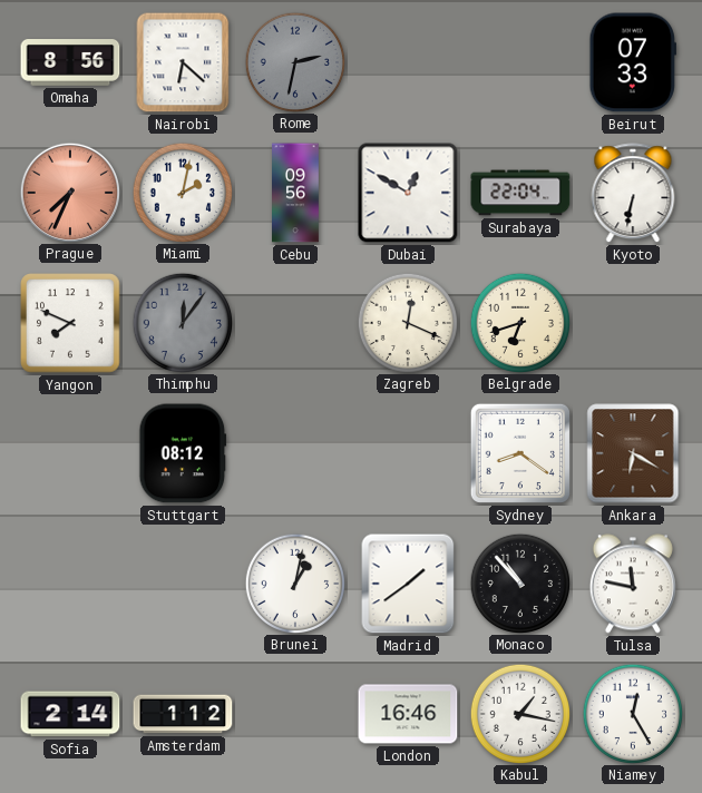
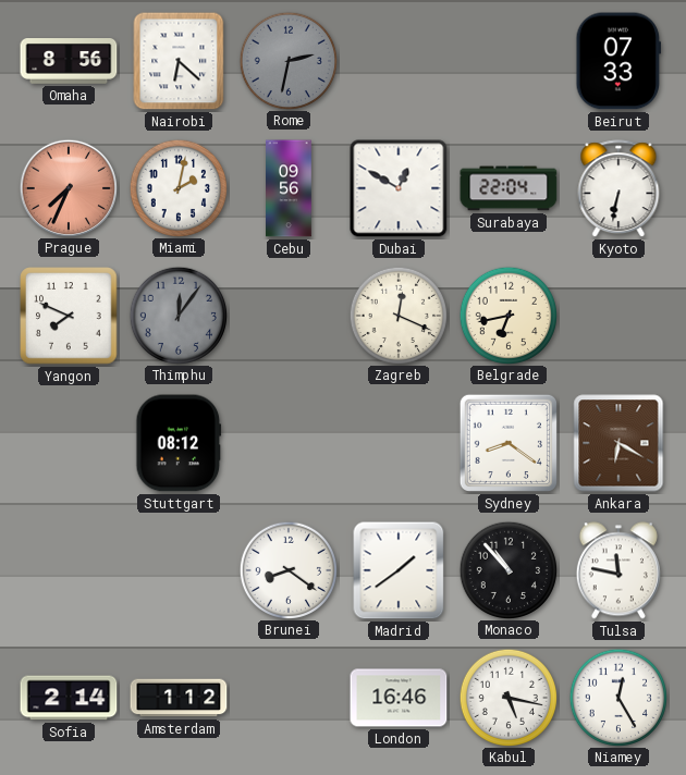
Belgrade: 6:42 -> 6:43
Brunei: 1:02 -> 8:21
Kabul: 1:17 -> 5:17
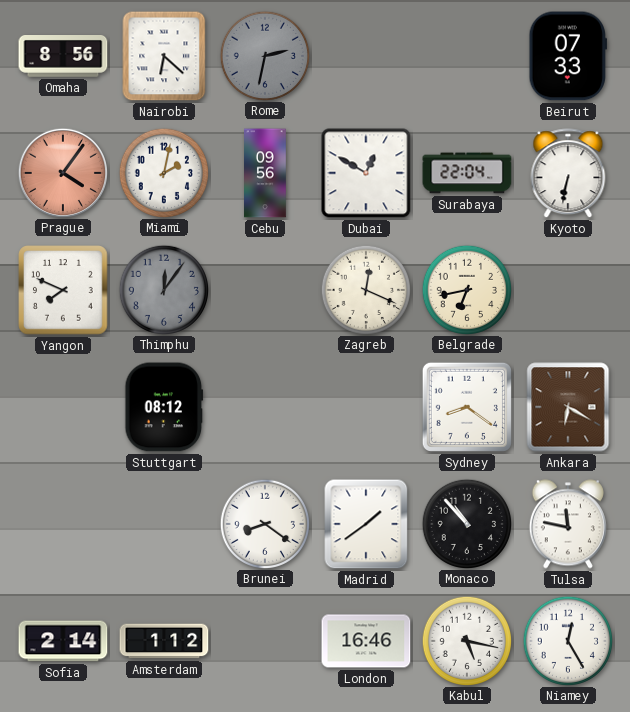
Prague: 7:34 -> 4:06
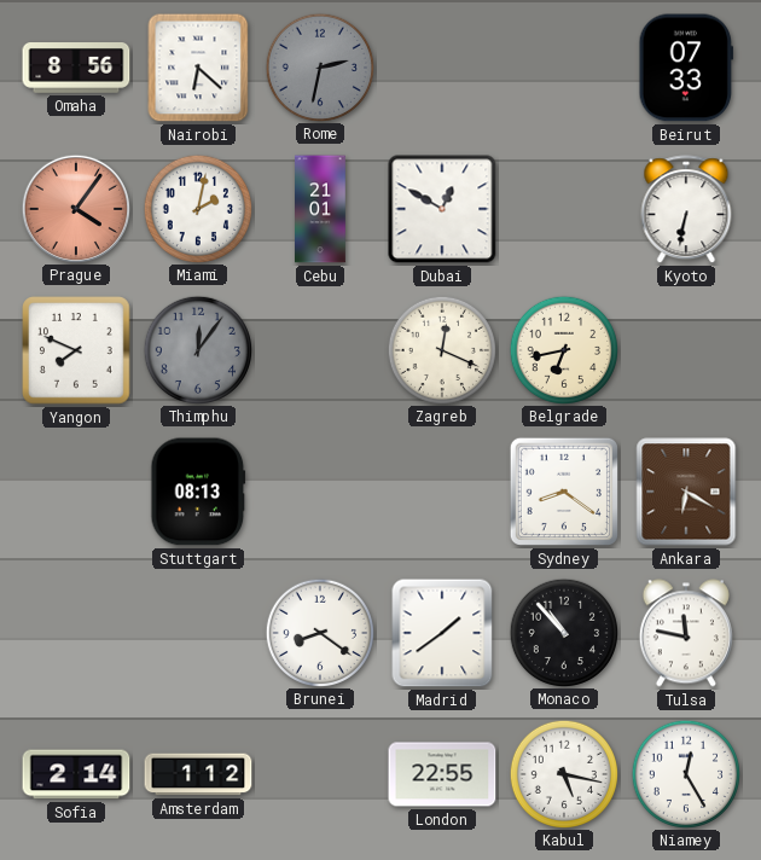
Cebu: 09:56 -> 21:01
Surabaya: 22:04 -> none
Stuttgart: 08:12 -> 08:13
London: 16:46 -> 22:55
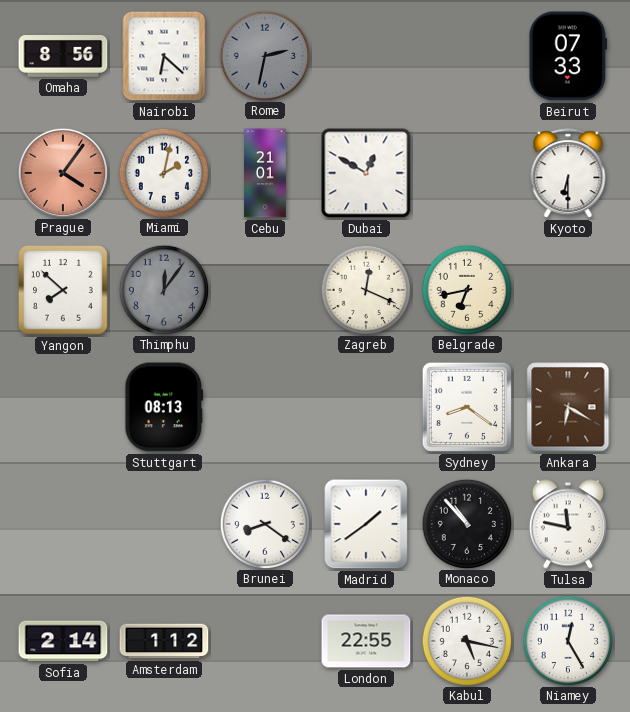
Kyoto: 6:32 -> 6:30
Yangon: 7:49 -> 7:52
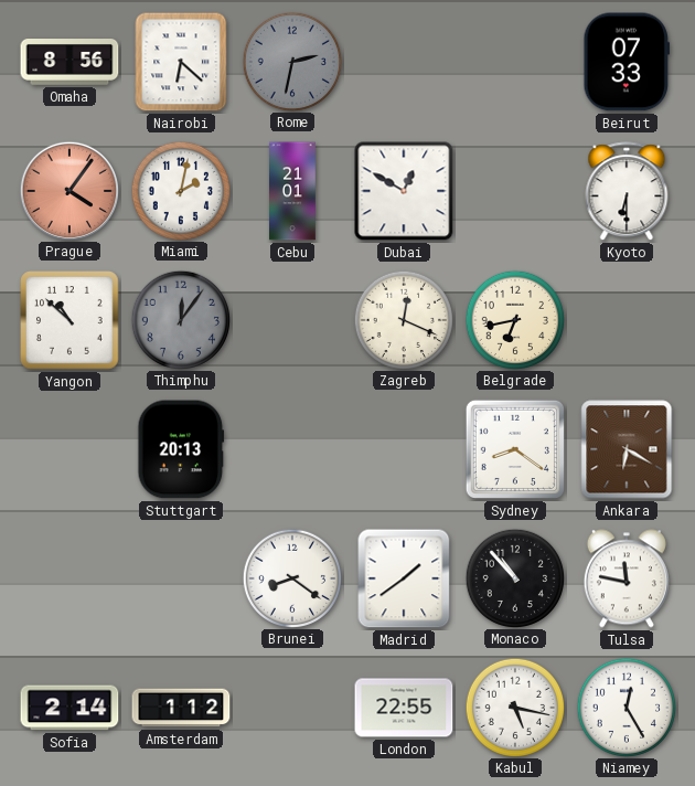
Yangon: 7:52 -> 10:52
Stuttgart: 08:13 -> 20:13
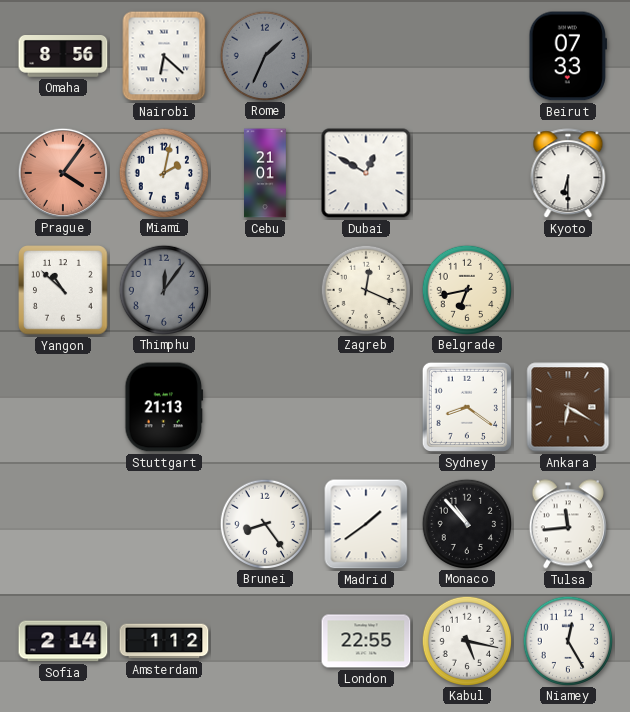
Rome: 2:32 -> 1:34
Stuttgart: 20:13 -> 21:13
Brunei: 8:21 -> 8:24
Tulsa: 11:47 -> 11:44
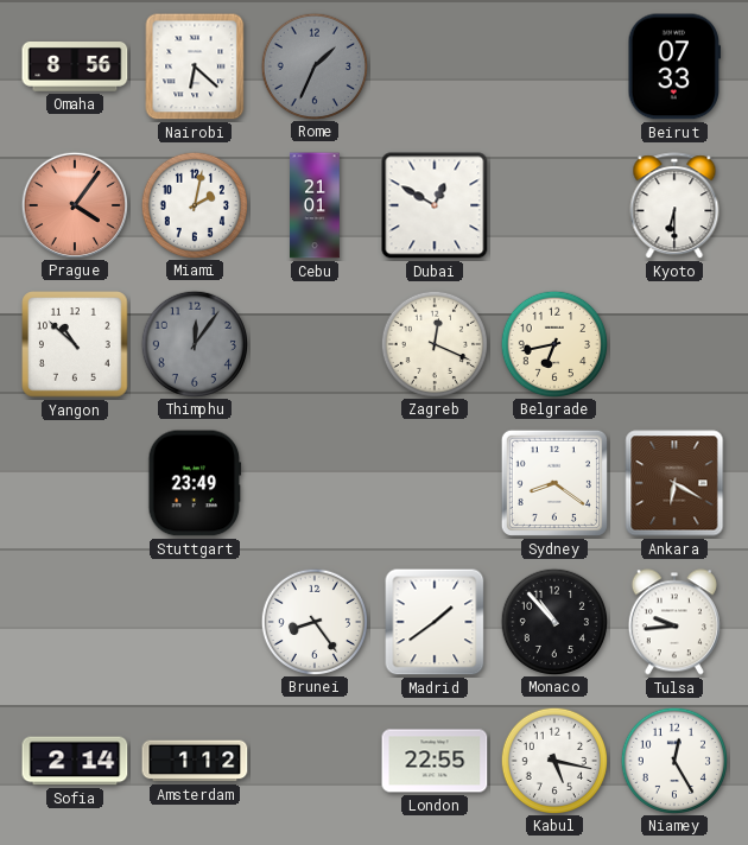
Stuttgart: 21:13 -> 23:49
Tulsa: 11:44 -> 9:44
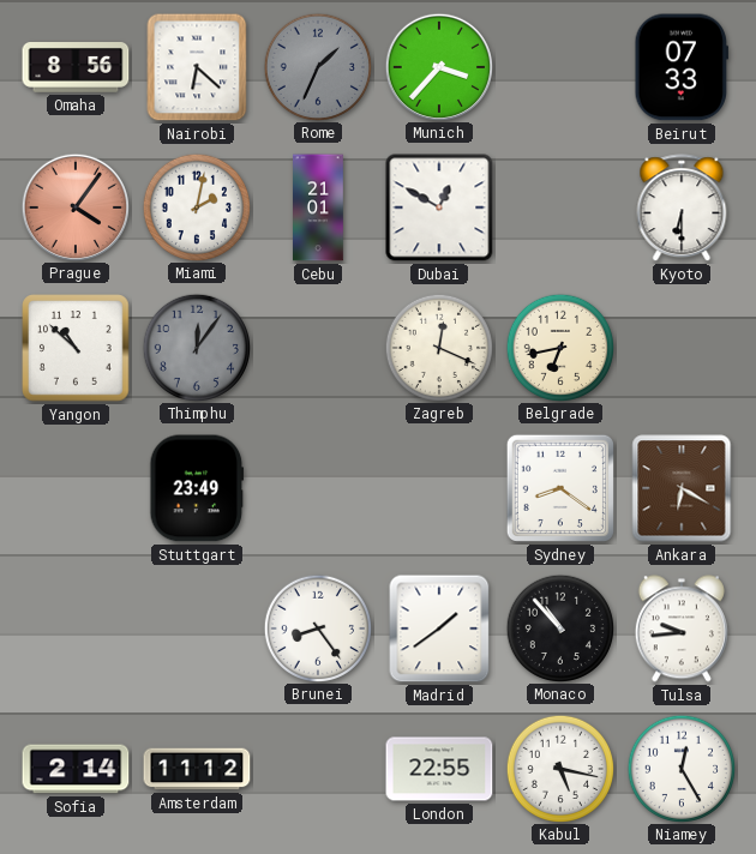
Munich: none -> 3:37
Amsterdam: 1:12 -> 11:12
